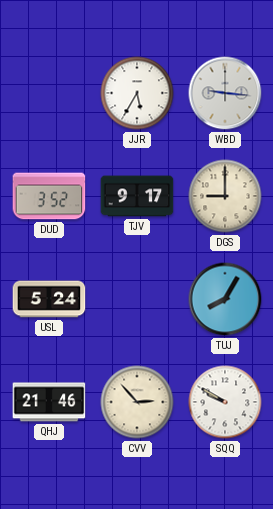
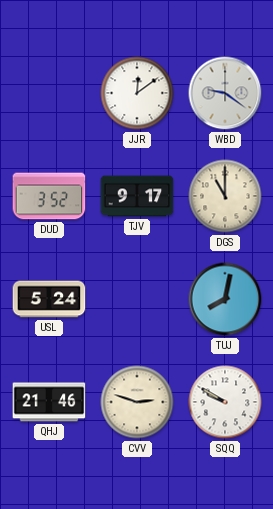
JJR: 5:35 -> 12:09
WBD: 9:16 -> 9:21
DGS: 9:00 -> 11:00
TUJ: 8:05 -> 8:02
CVV: 2:53 -> 2:48
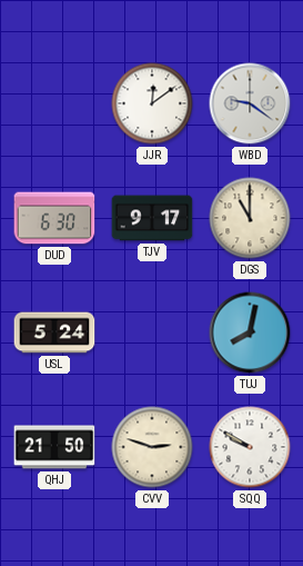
DUD: 3:52 -> 6:30
QHJ: 21:46 -> 21:50
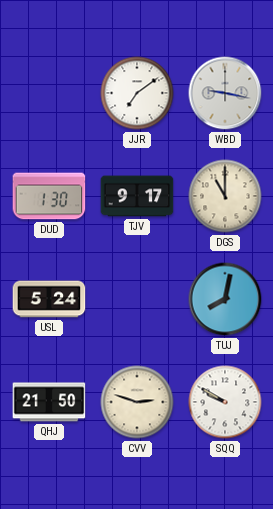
JJR: 12:09 -> 7:09
WBD: 9:21 -> 9:17
DUD: 6:30 -> 1:30
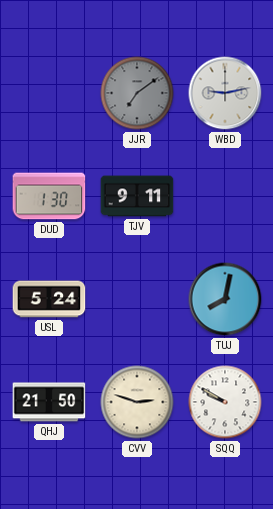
JJR dial: white -> grey
WBD: 9:17 -> 9:13
TJV: 9:17 -> 9:11
DGS: 11:00 -> none
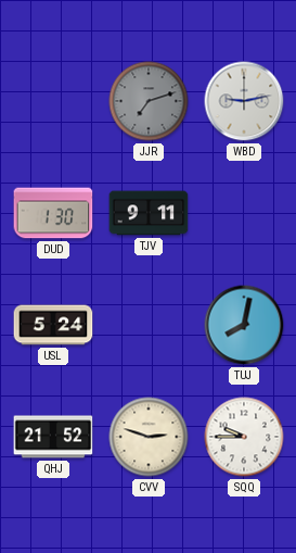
JJR: 7:09 -> 7:12
QHJ: 21:50 -> 21:52
SQQ: 9:50 -> 9:45
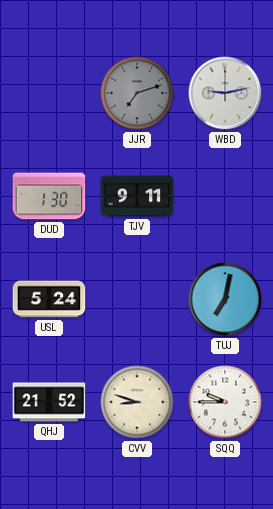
TUJ: 8:02 -> 7:02
CVV: 2:48 -> 8:48
